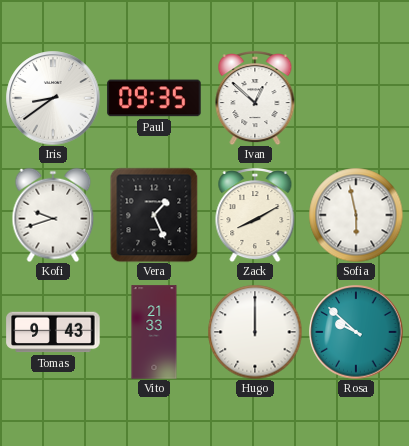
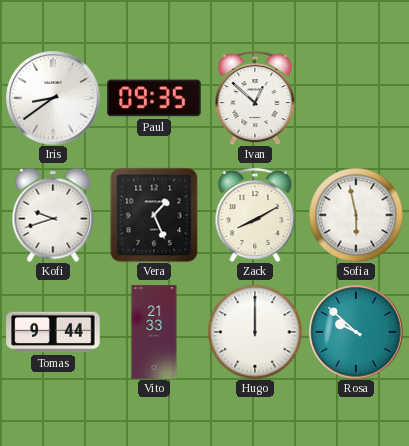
Tomas: 9:43 -> 9:44
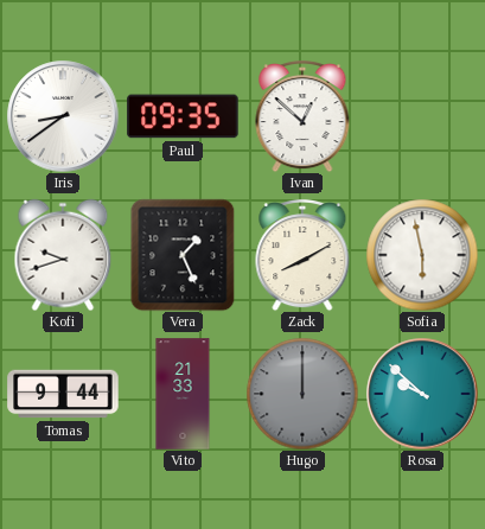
Hugo dial: white -> grey
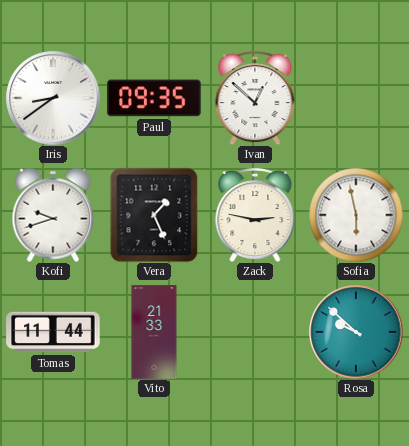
Zack: 8:10 -> 2:47
Tomas: 9:44 -> 11:44
Hugo: 12:00 -> none
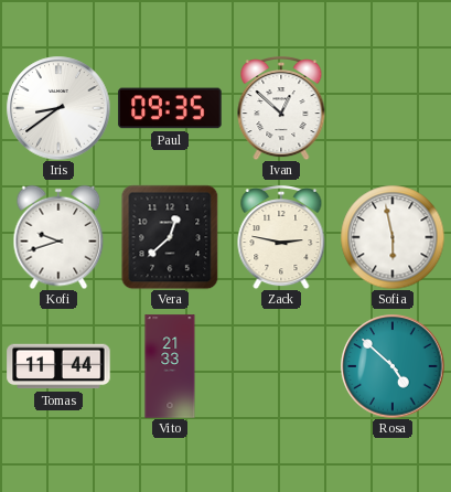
Vera: 1:26 -> 12:38
Rosa: 9:52 -> 4:52
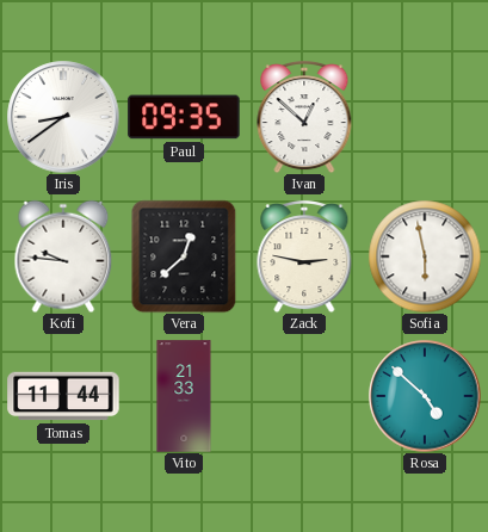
Kofi: 9:42 -> 9:46
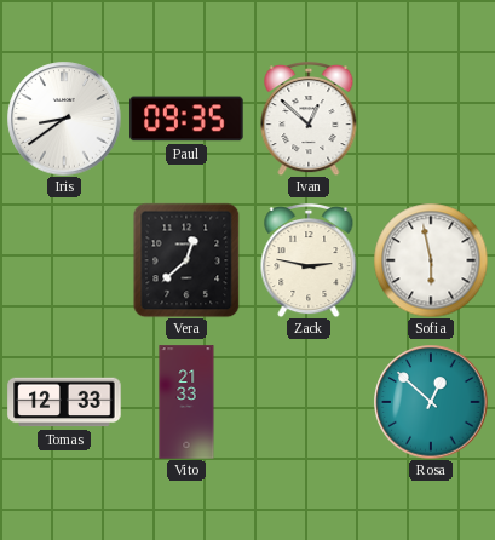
Kofi: 9:46 -> none
Tomas: 11:44 -> 12:33
Rosa: 4:52 -> 12:52
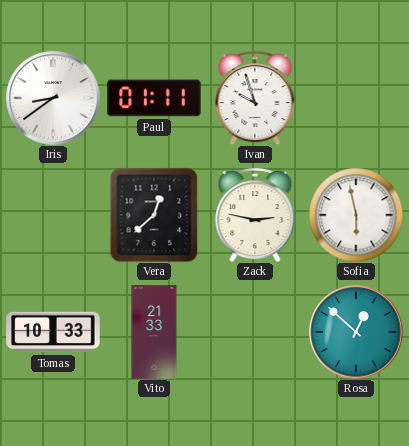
Paul: 09:35 -> 01:11
Ivan: 12:52 -> 9:57
Tomas: 12:33 -> 10:33
